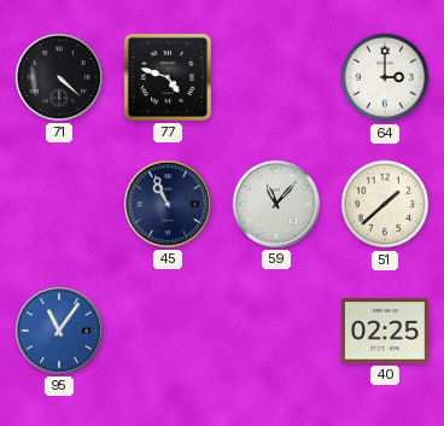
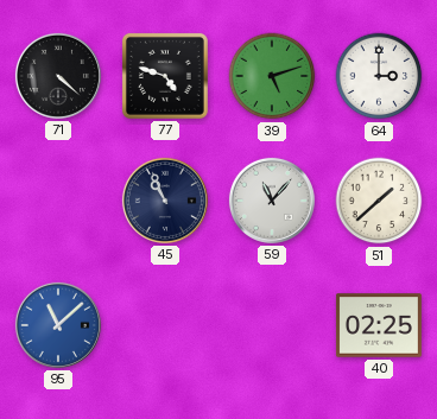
39: none -> 5:12
95: 11:06 -> 11:08
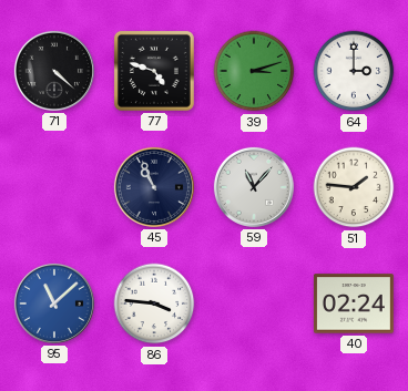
39: 5:12 -> 3:12
51: 1:38 -> 1:46
86: none -> 3:46
40: 02:25 -> 02:24
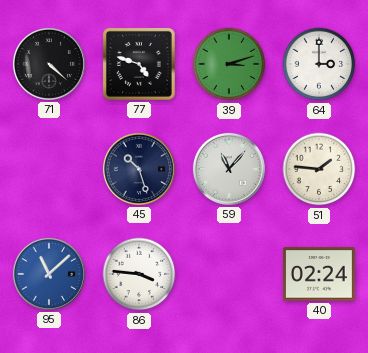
45: 10:56 -> 10:27
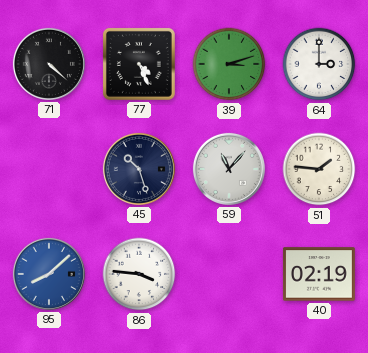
77: 4:48 -> 4:26
95: 11:08 -> 8:08
40: 02:24 -> 02:19
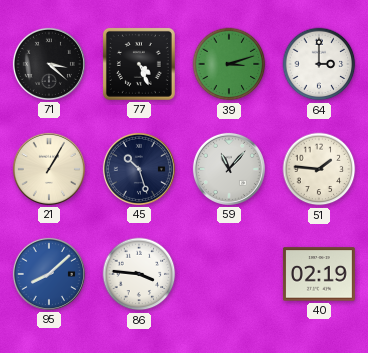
71: 4:22 -> 3:22
21: none -> 1:05
